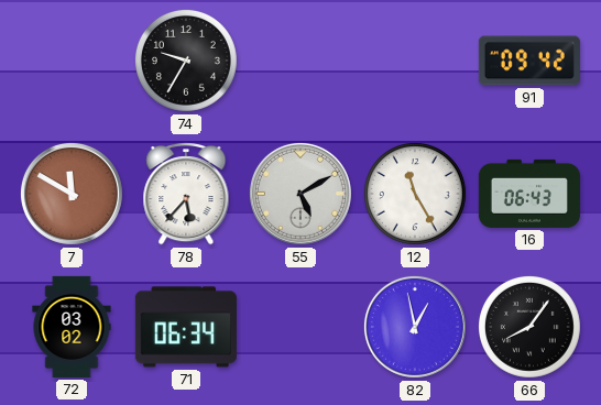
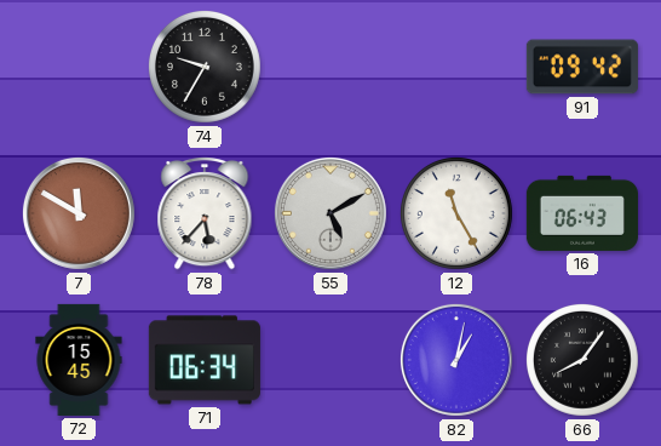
72: 03:02 -> 15:45
82: 12:58 -> 1:02
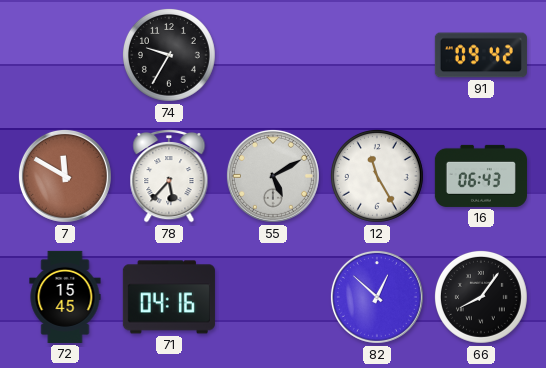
71: 06:34 -> 04:16
82: 1:02 -> 12:52
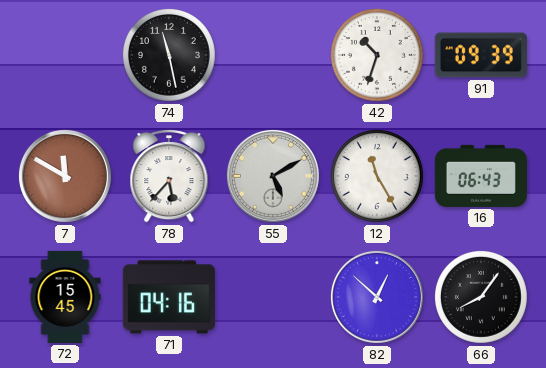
74: 9:35 -> 11:28
42: none -> 10:33
91: 09:42 -> 09:39
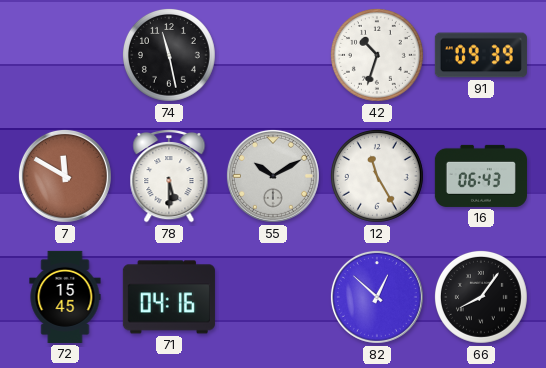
78: 5:37 -> 5:30
55: 5:10 -> 10:10
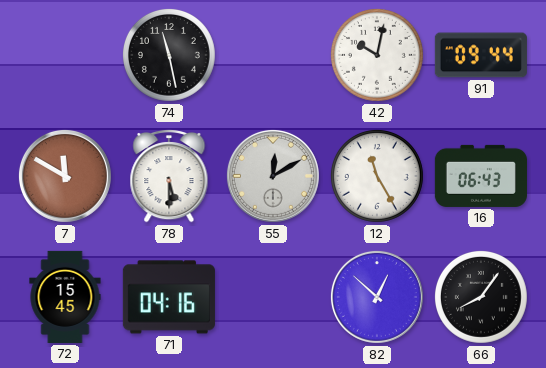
42: 10:33 -> 10:02
91: 09:39 -> 09:44
55: 10:10 -> 12:10
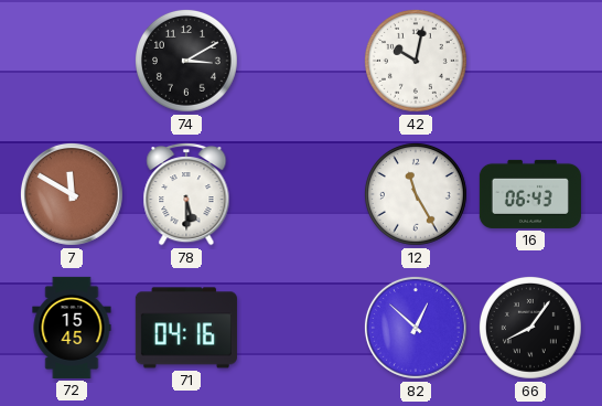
74: 11:28 -> 3:10
91: 09:44 -> none
55: 12:10 -> none
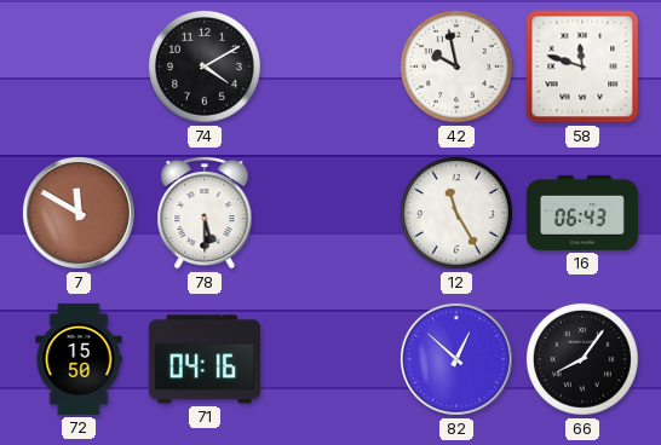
74: 3:10 -> 4:10
42: 10:02 -> 9:58
58: none -> 11:48
72: 15:45 -> 15:50
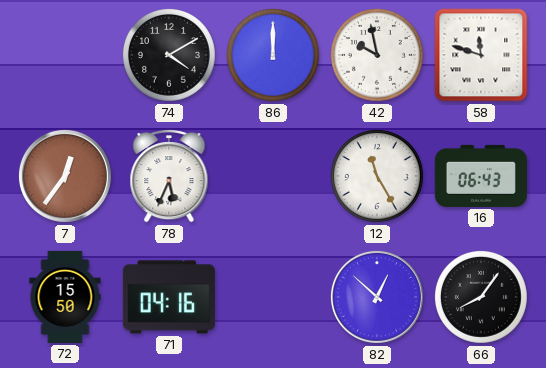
86: none -> 12:00
7: 11:50 -> 12:36
78: 5:30 -> 5:34
